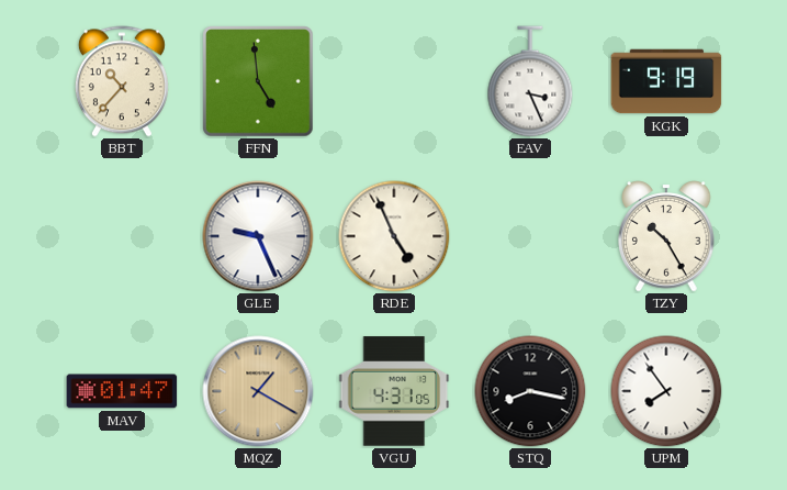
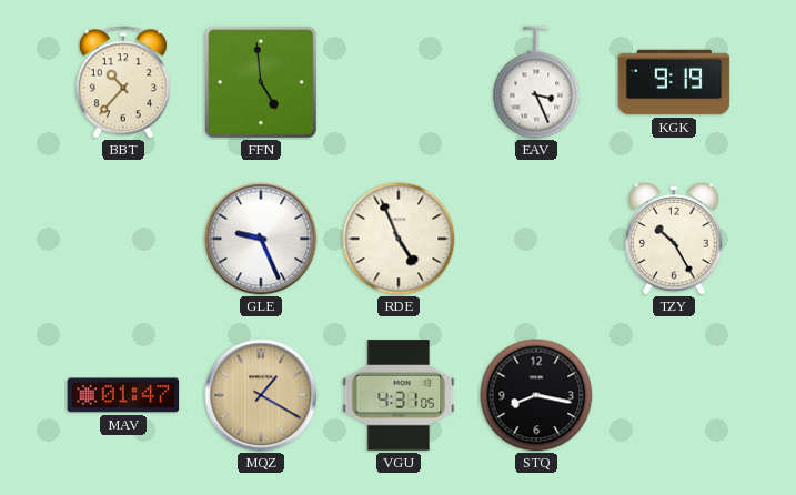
UPM: 7:54 -> none
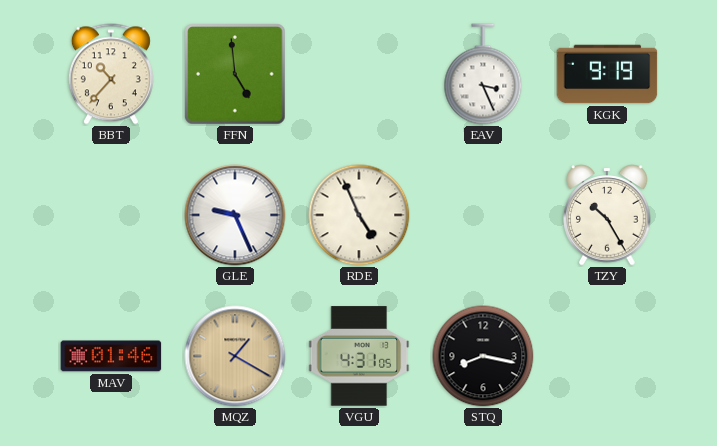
MAV: 01:47 -> 01:46
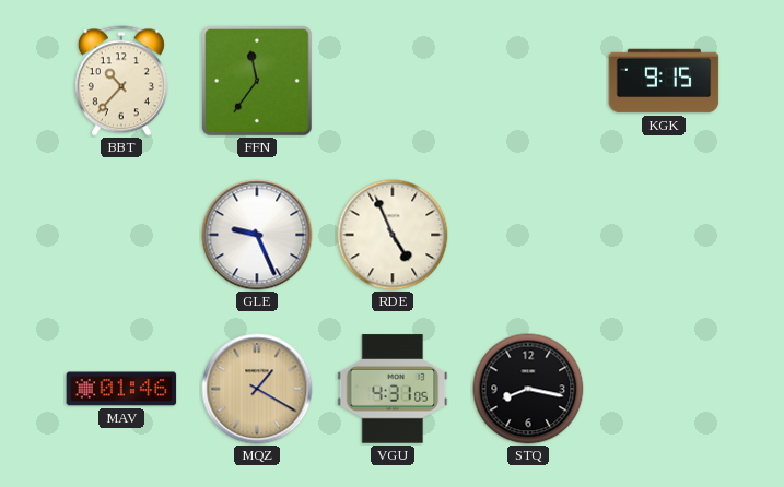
FFN: 4:59 -> 11:36
EAV: 3:26 -> none
KGK: 9:19 -> 9:15
TZY: 10:25 -> none
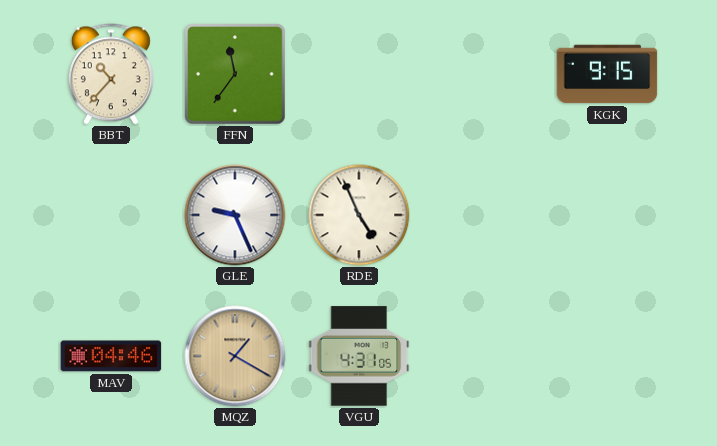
MAV: 01:46 -> 04:46
STQ: 8:17 -> none
